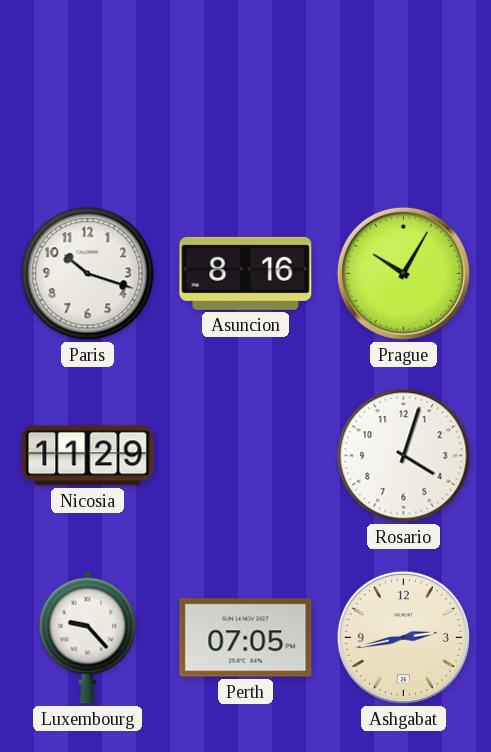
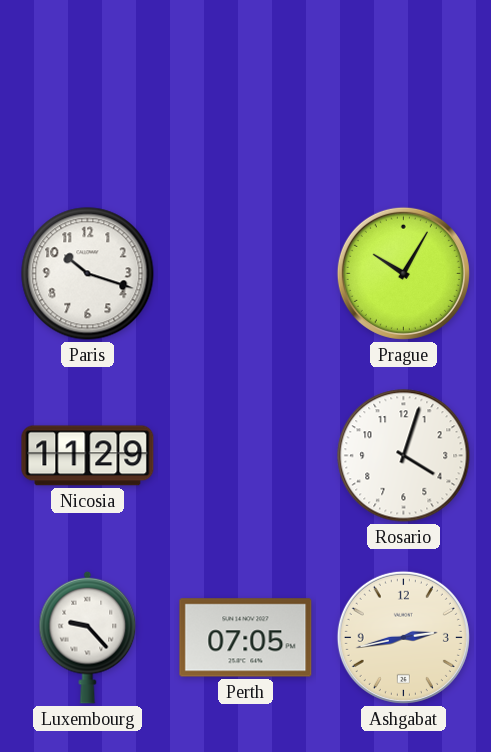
Asuncion: 8:16 -> none
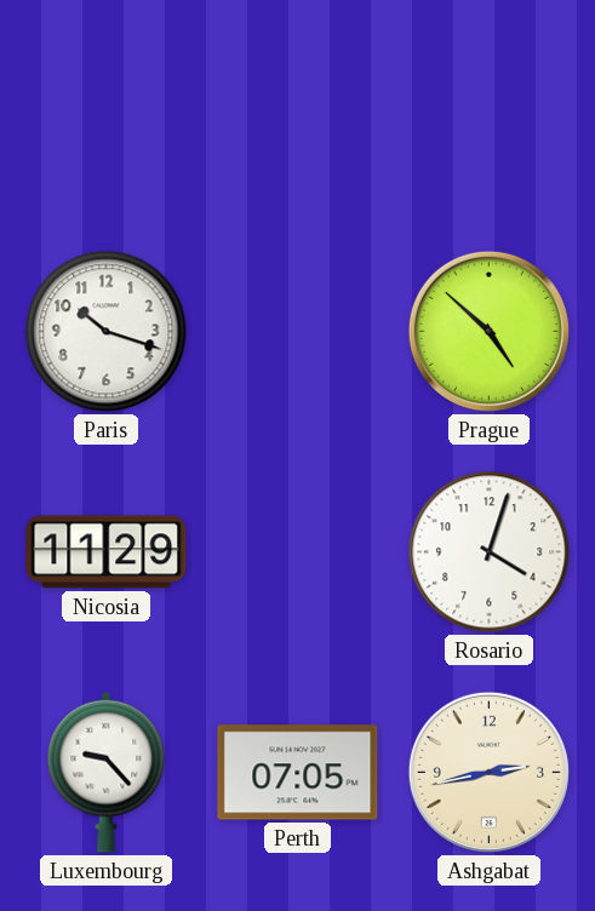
Prague: 10:05 -> 4:52
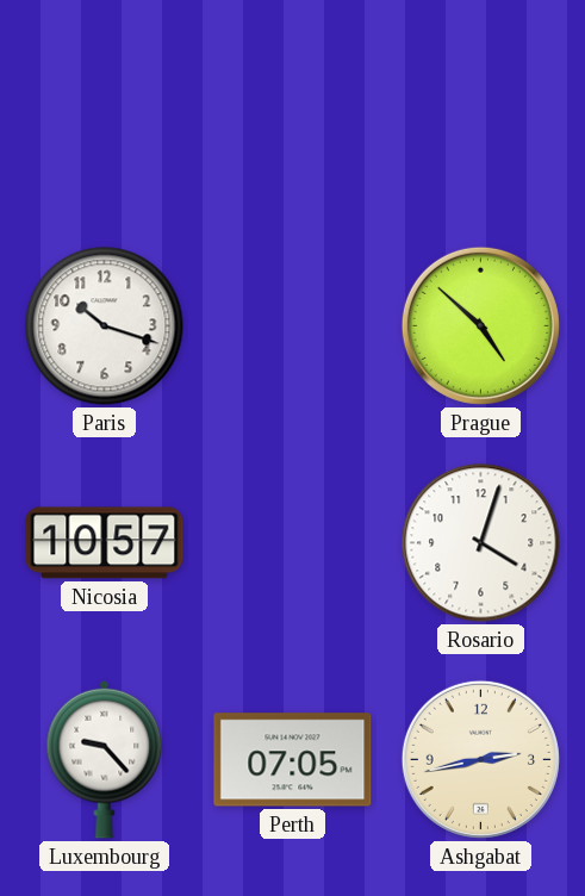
Nicosia: 11:29 -> 10:57
